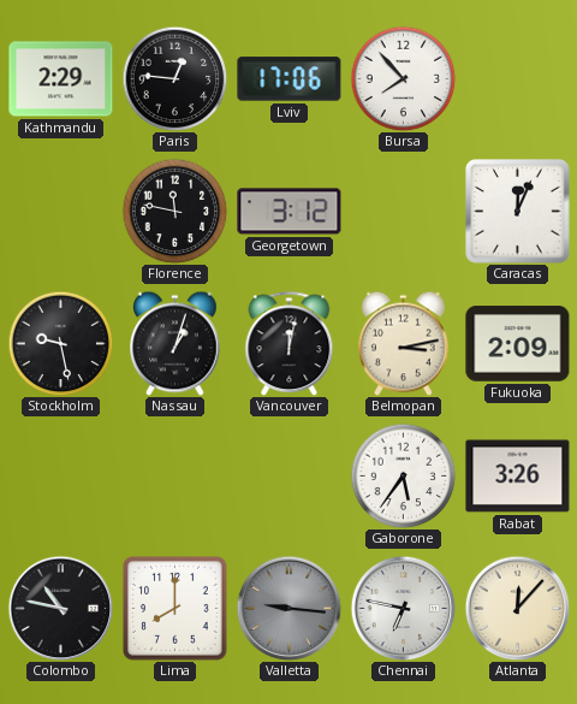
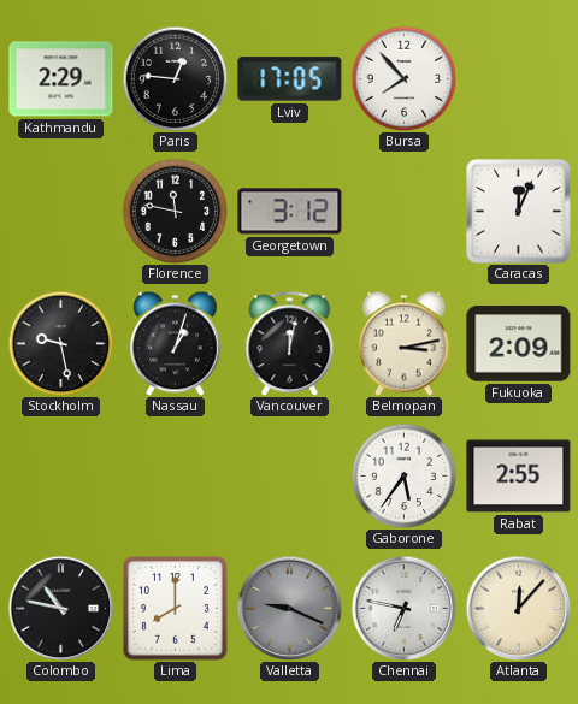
Lviv: 17:06 -> 17:05
Rabat: 3:26 -> 2:55
Valletta: 9:16 -> 9:19
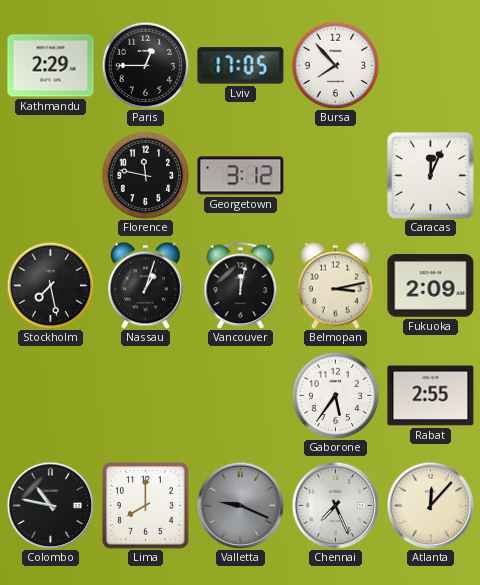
Paris: 12:46 -> 12:45
Stockholm: 9:28 -> 7:28
Chennai: 6:47 -> 7:26
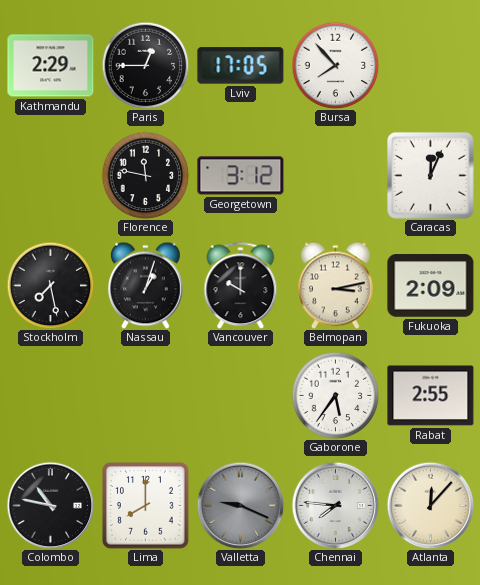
Vancouver: 12:02 -> 10:00
Chennai: 7:26 -> 7:46
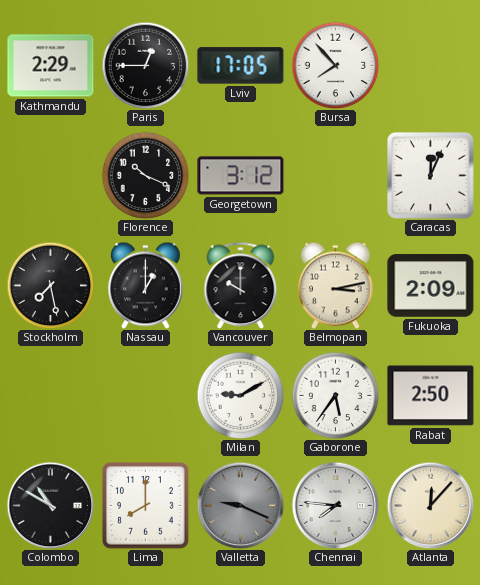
Florence: 11:47 -> 10:19
Nassau: 1:03 -> 1:00
Milan: none -> 9:10
Rabat: 2:55 -> 2:50
Colombo: 10:47 -> 10:50
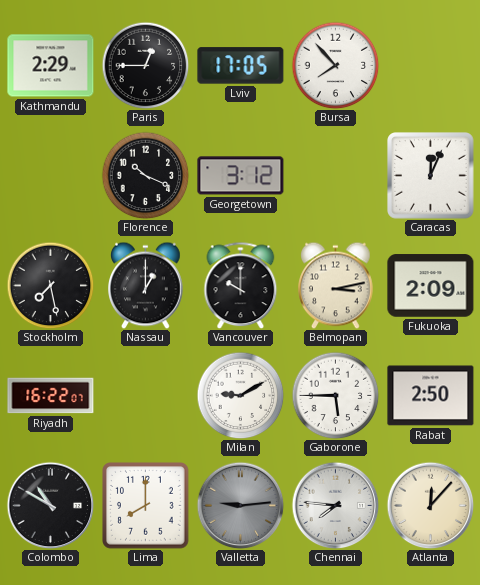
Riyadh: none -> 16:22
Gaborone: 5:36 -> 5:45
Valletta: 9:19 -> 9:14
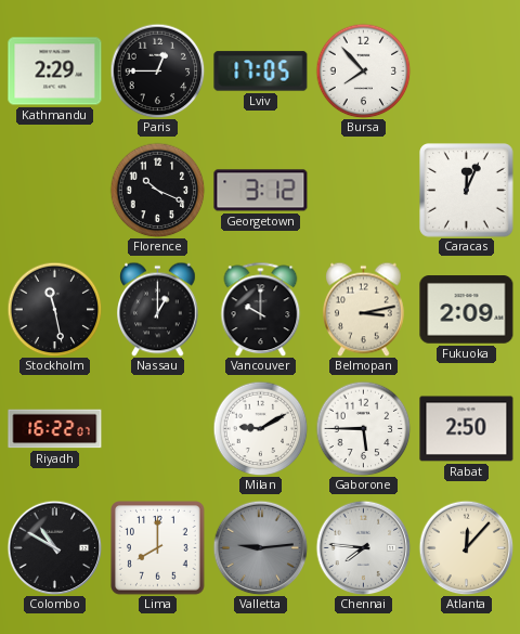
Stockholm: 7:28 -> 11:28
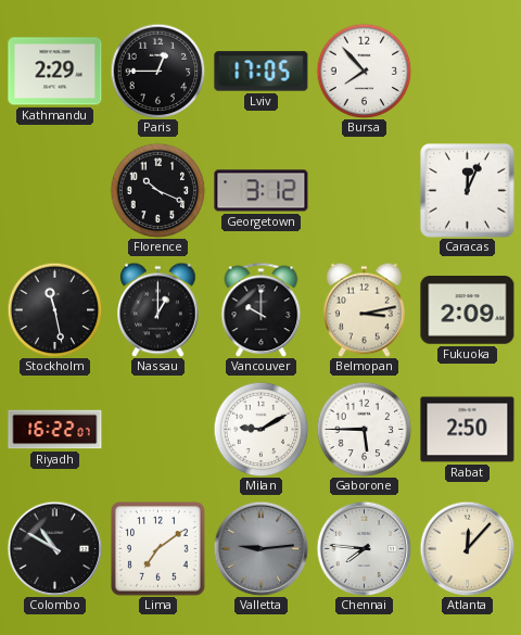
Lima: 8:00 -> 7:09
